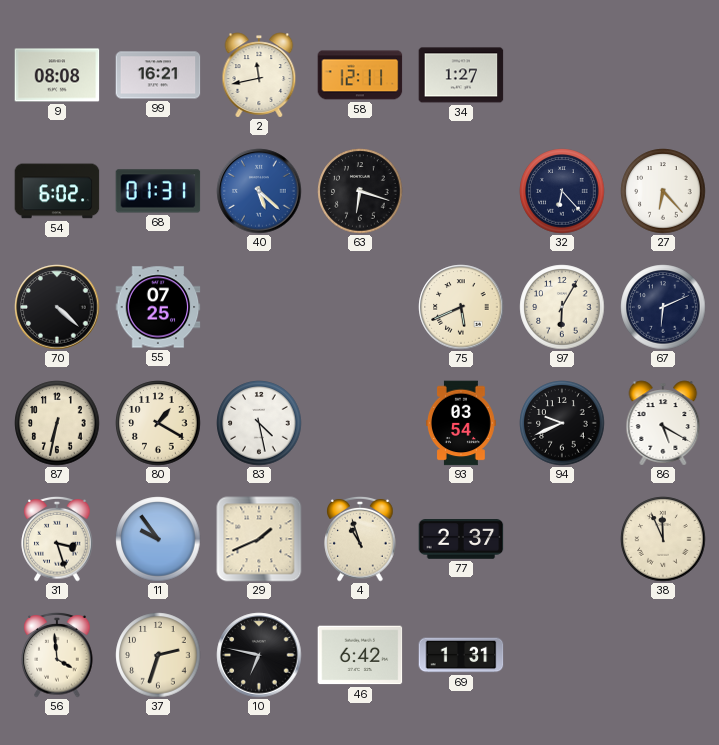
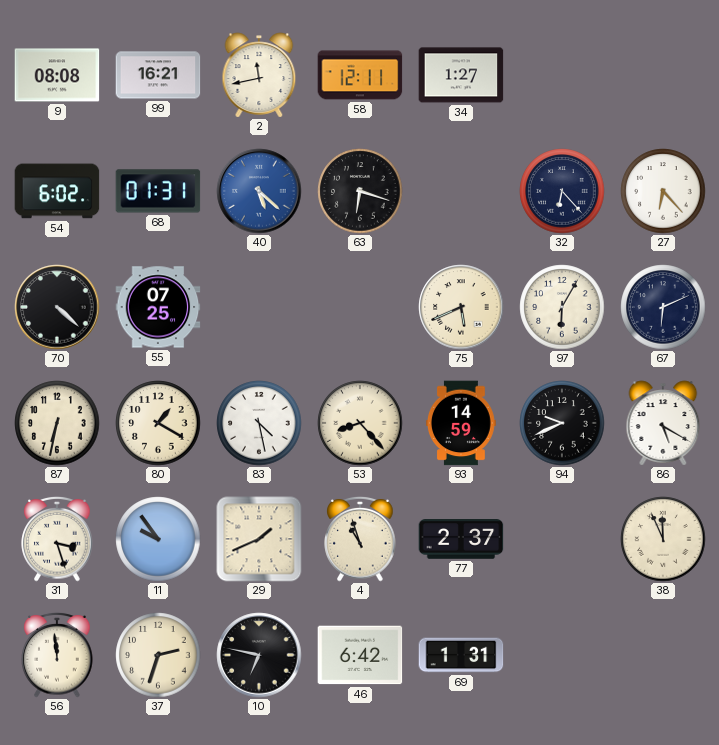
53: none -> 8:23
93: 03:54 -> 14:59
56: 3:59 -> 11:59
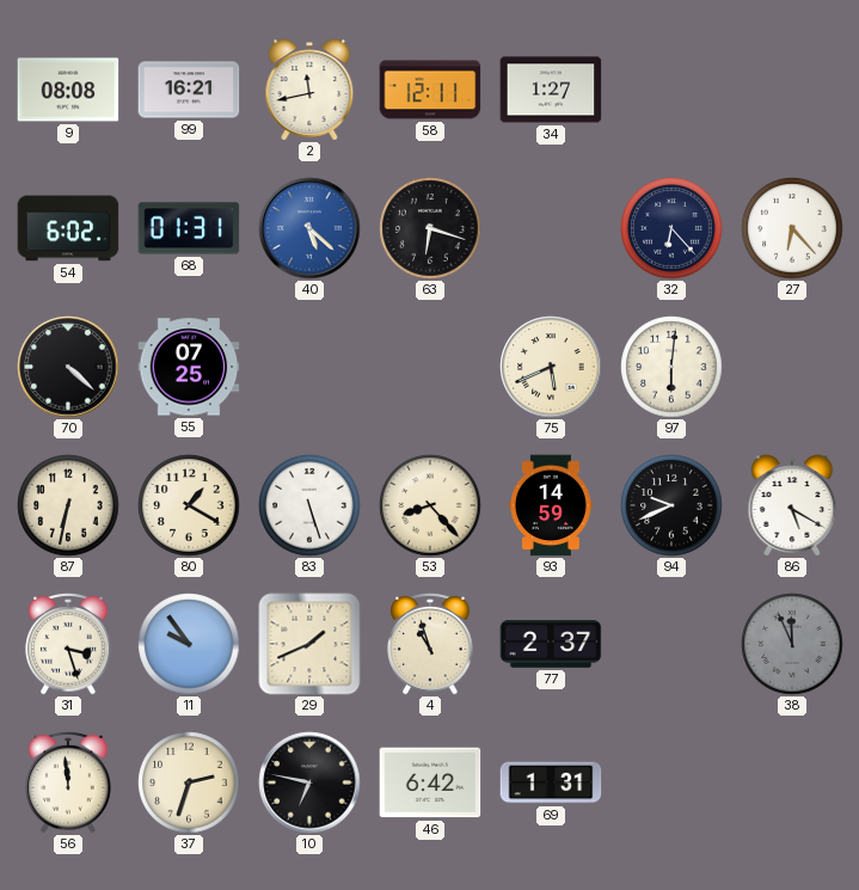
97: 6:05 -> 6:01
67: 6:11 -> none
83: 4:28 -> 5:27
38 dial: cream -> grey
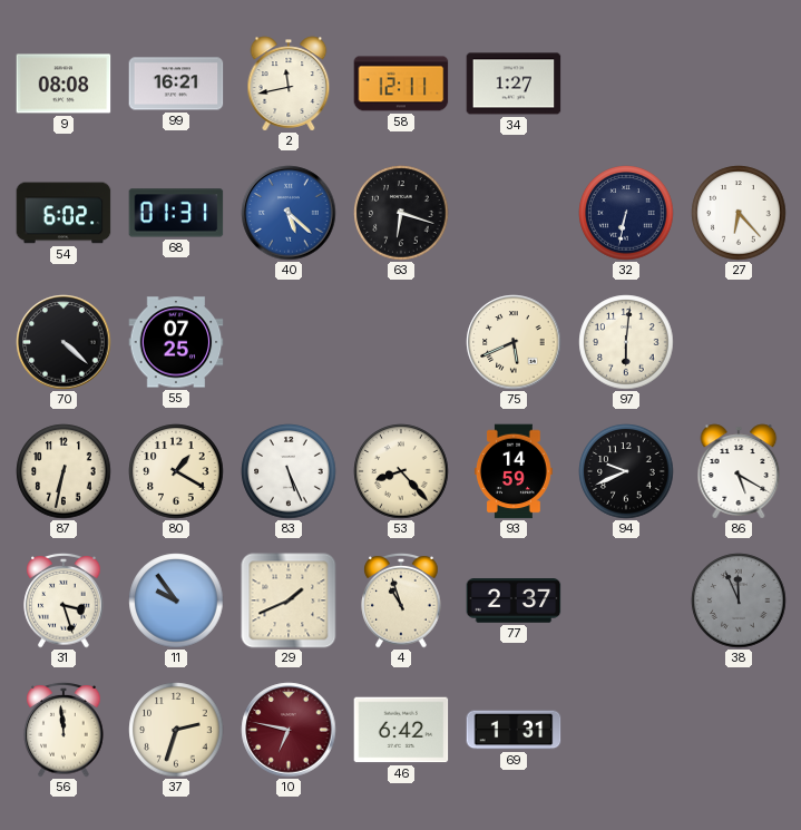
32: 6:23 -> 6:32
83: 5:27 -> 5:26
10 dial: black -> burgundy
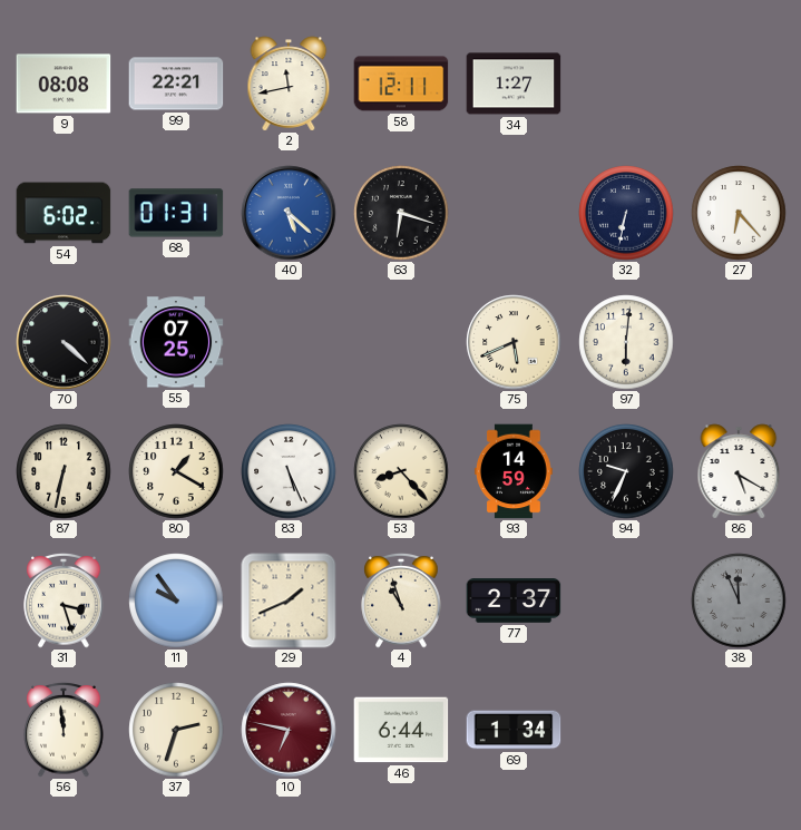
99: 16:21 -> 22:21
94: 9:41 -> 9:34
46: 6:42 -> 6:44
69: 1:31 -> 1:34
